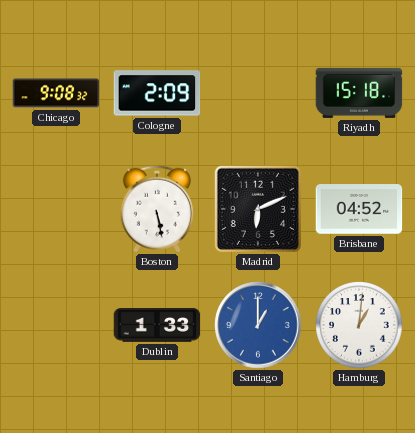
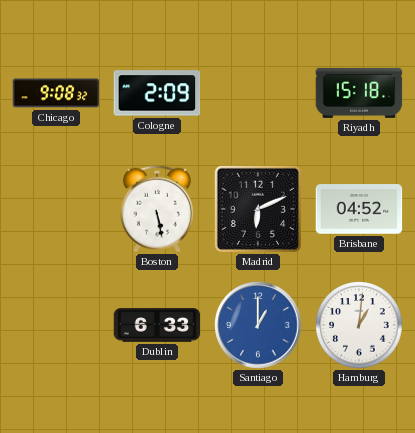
Dublin: 1:33 -> 6:33
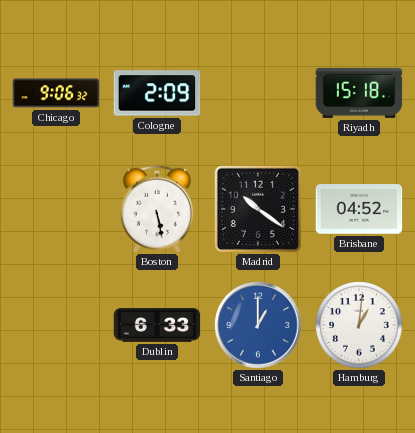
Chicago: 9:08 -> 9:06
Madrid: 6:11 -> 10:21
